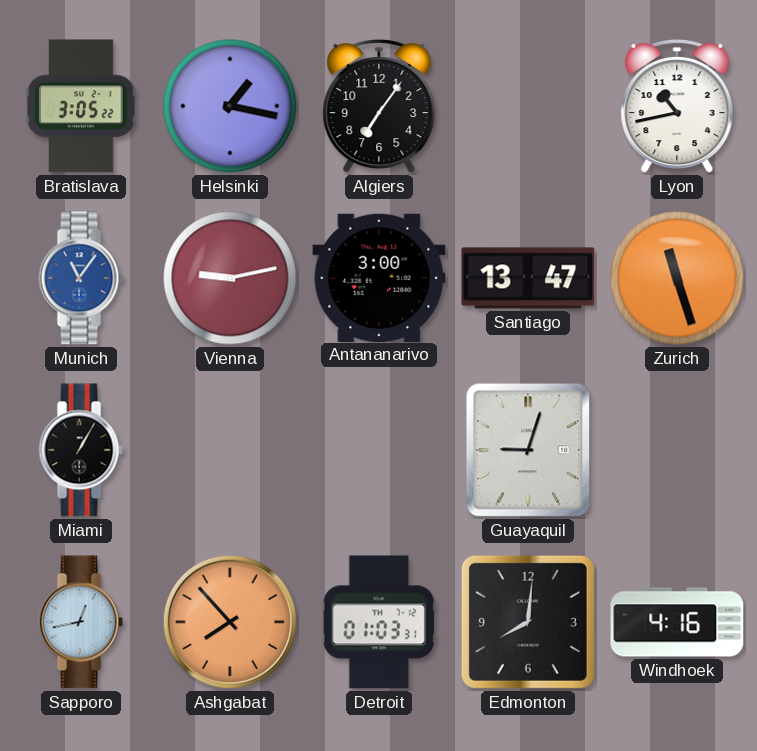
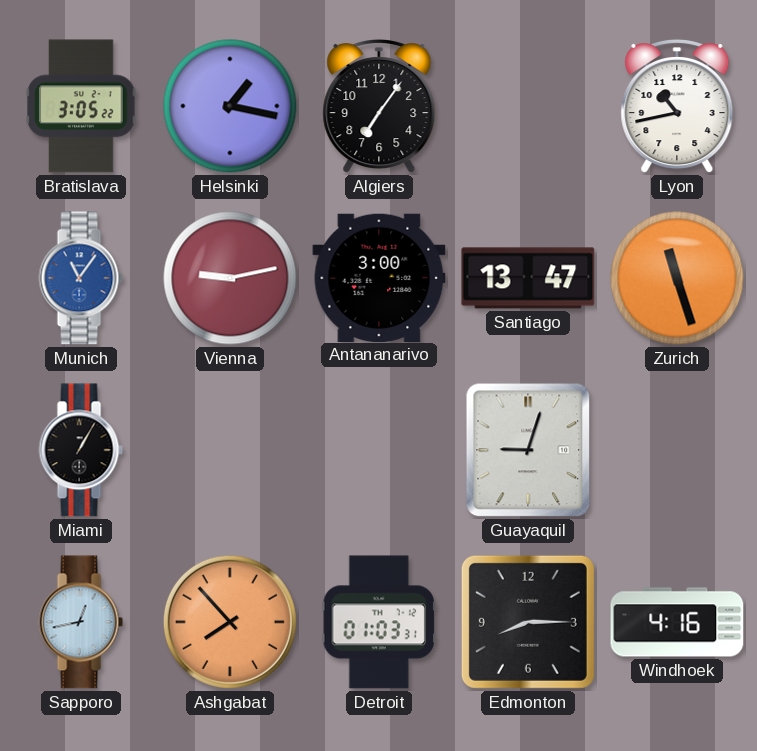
Edmonton: 8:01 -> 8:15
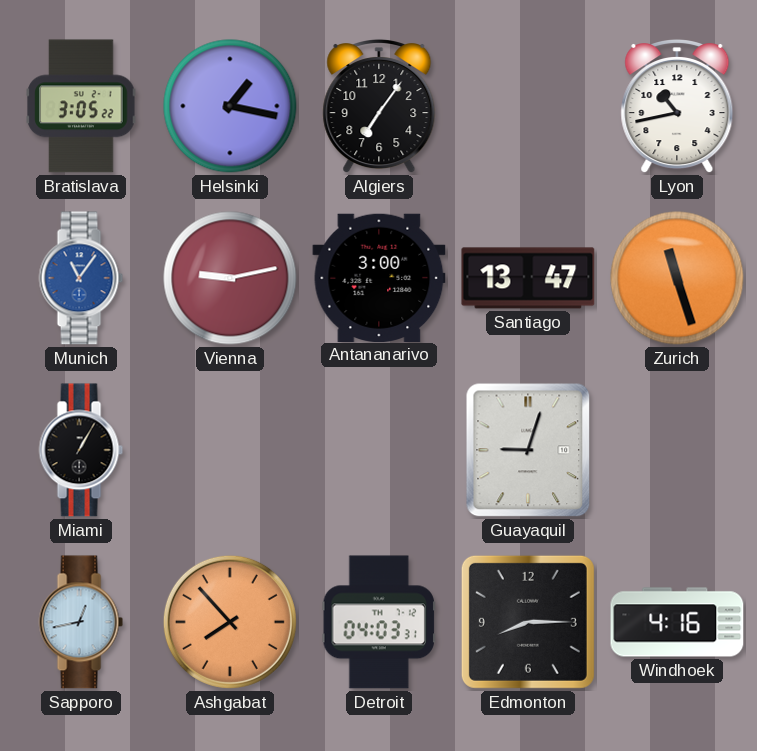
Detroit: 01:03 -> 04:03
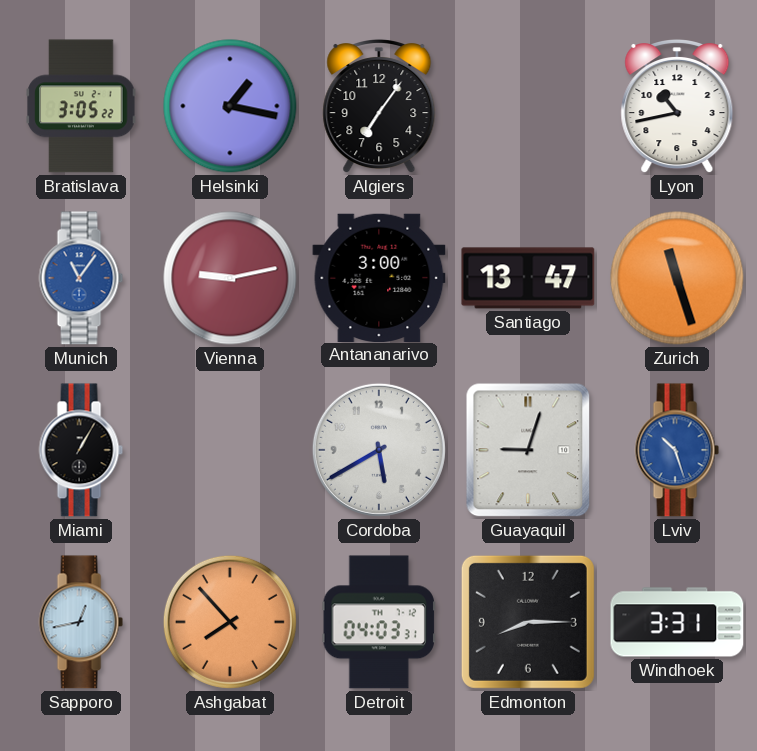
Cordoba: none -> 5:40
Lviv: none -> 10:27
Windhoek: 4:16 -> 3:31
